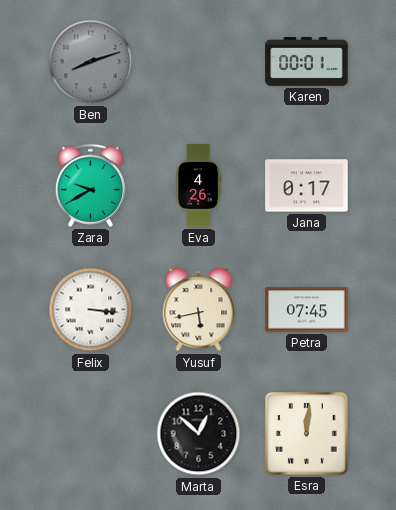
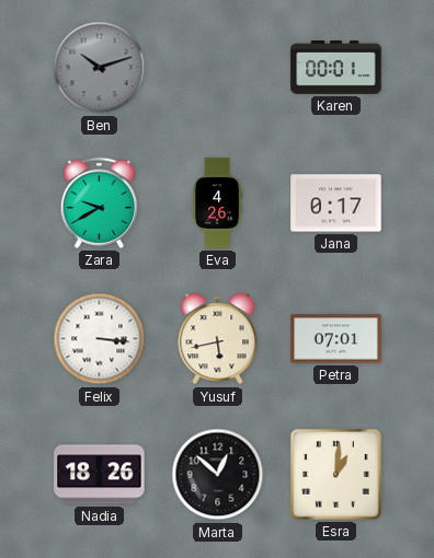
Ben: 8:12 -> 10:12
Petra: 07:45 -> 07:01
Nadia: none -> 18:26
Esra: 12:01 -> 1:01
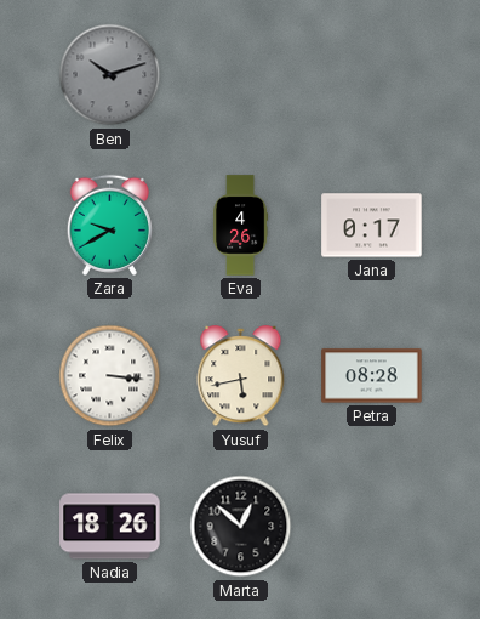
Karen: 00:01 -> none
Petra: 07:01 -> 08:28
Esra: 1:01 -> none
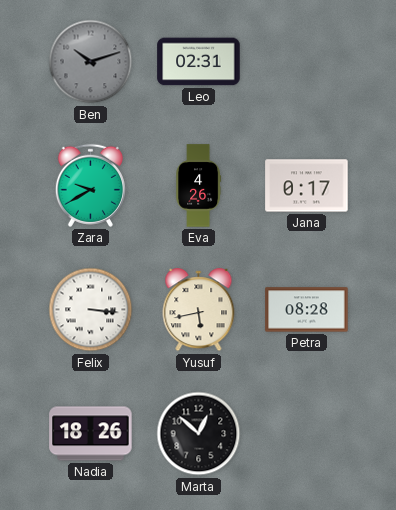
Leo: none -> 02:31
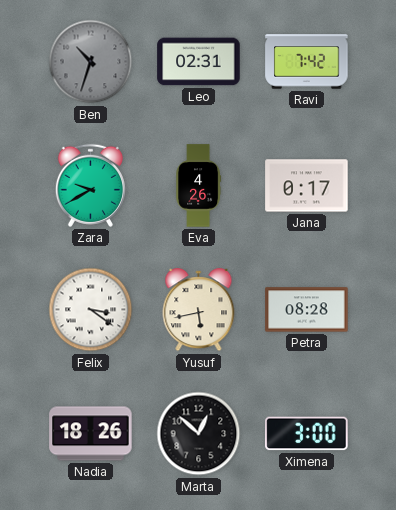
Ben: 10:12 -> 10:33
Ravi: none -> 7:42
Felix: 3:16 -> 3:21
Ximena: none -> 3:00
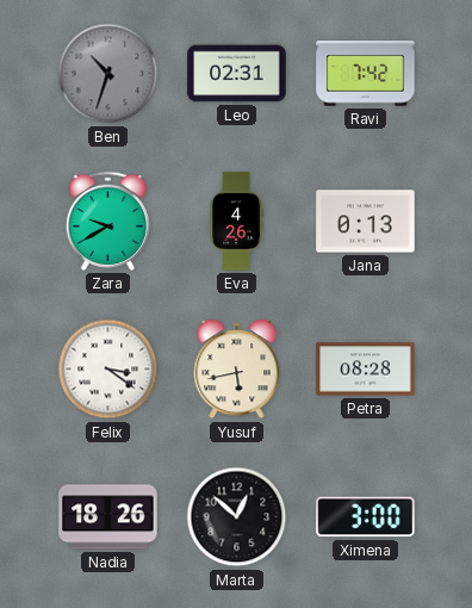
Jana: 0:17 -> 0:13
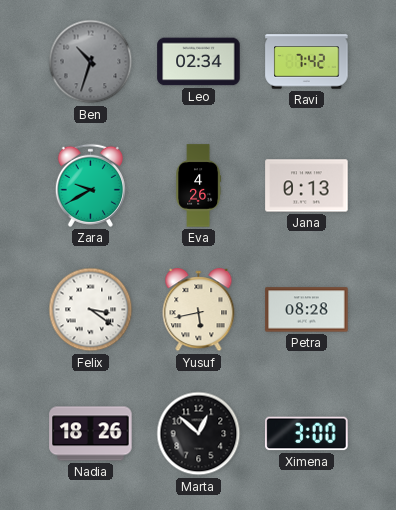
Leo: 02:31 -> 02:34
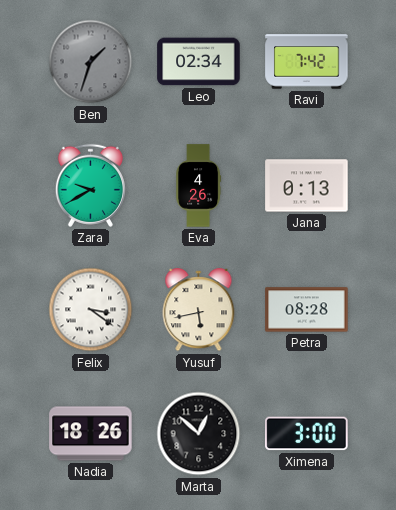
Ben: 10:33 -> 1:33
